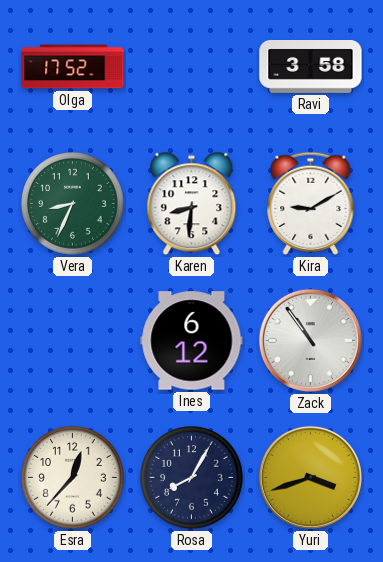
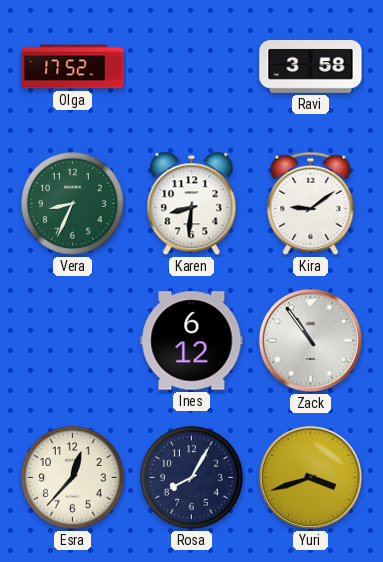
Kira: 9:10 -> 9:09
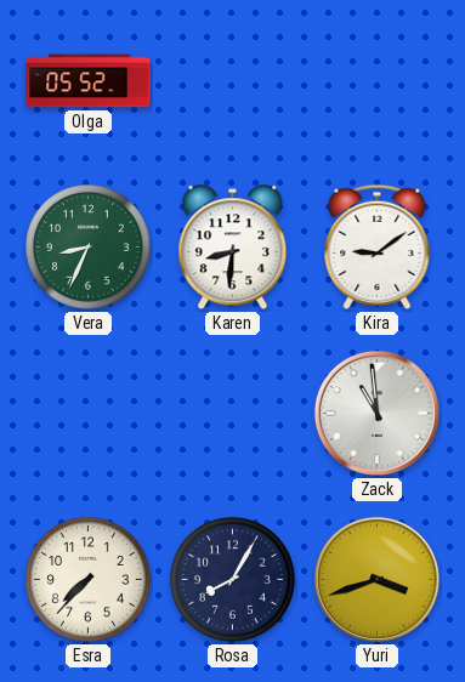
Olga: 17:52 -> 05:52
Ravi: 3:58 -> none
Ines: 6:12 -> none
Zack: 10:54 -> 10:59
Esra: 12:37 -> 7:37
